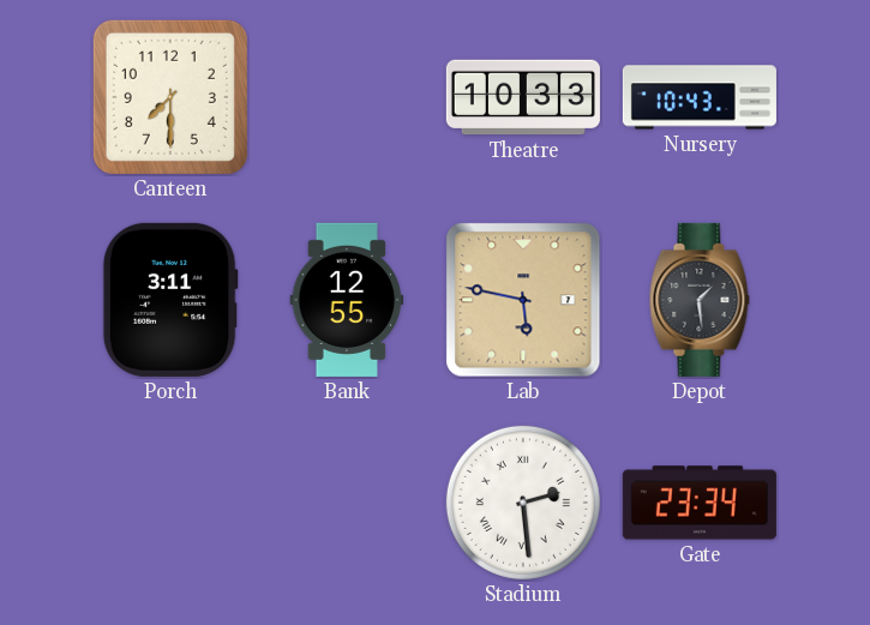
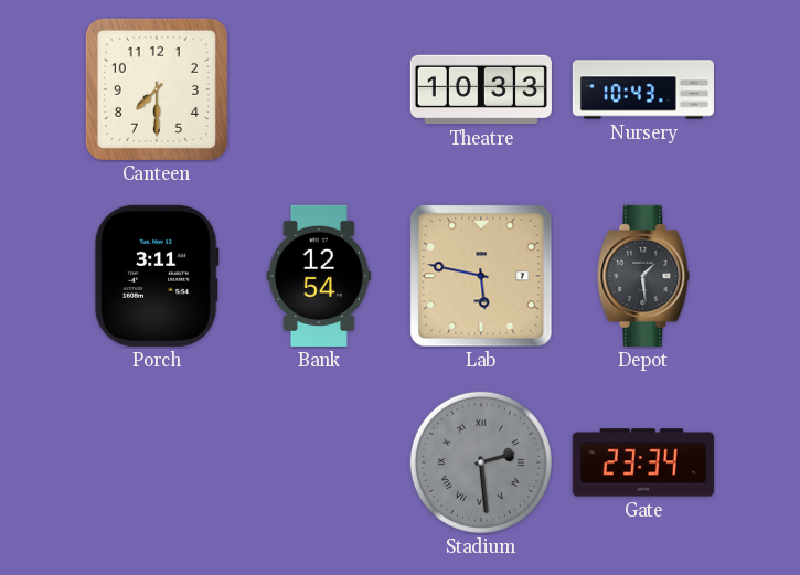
Bank: 12:55 -> 12:54
Stadium dial: white -> grey
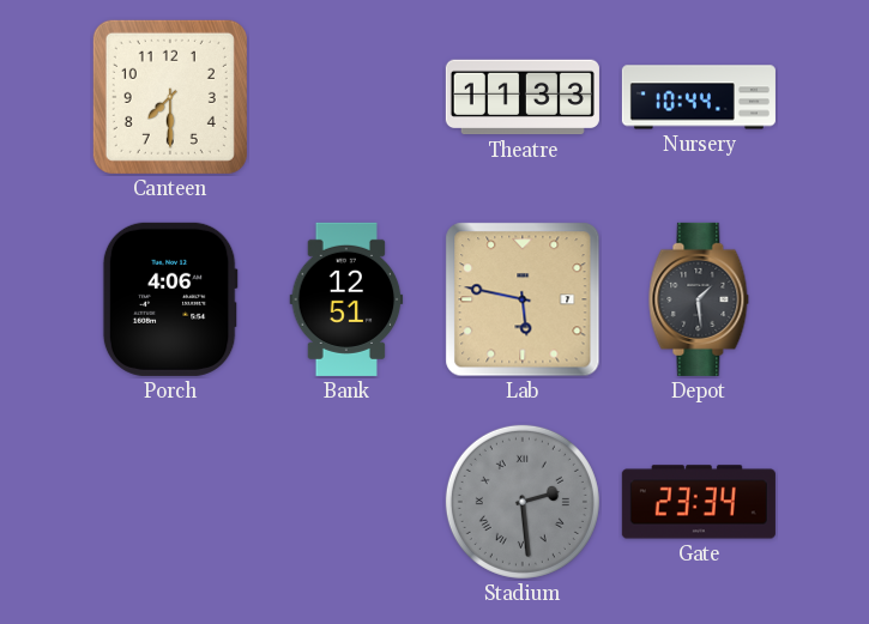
Theatre: 10:33 -> 11:33
Nursery: 10:43 -> 10:44
Porch: 3:11 -> 4:06
Bank: 12:54 -> 12:51
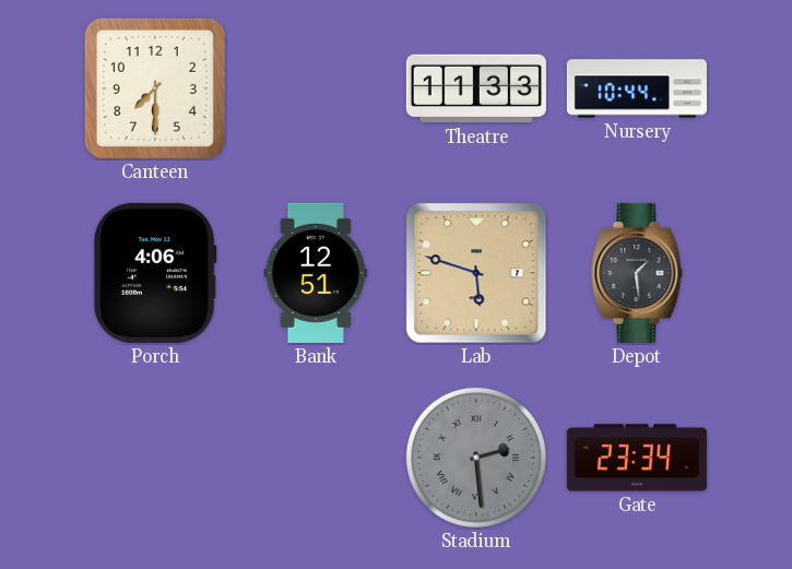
Lab: 5:47 -> 5:48
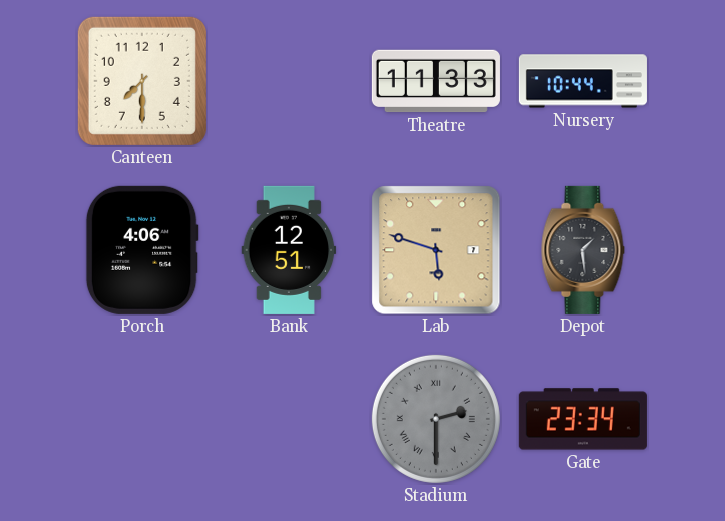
Stadium: 2:29 -> 2:30
